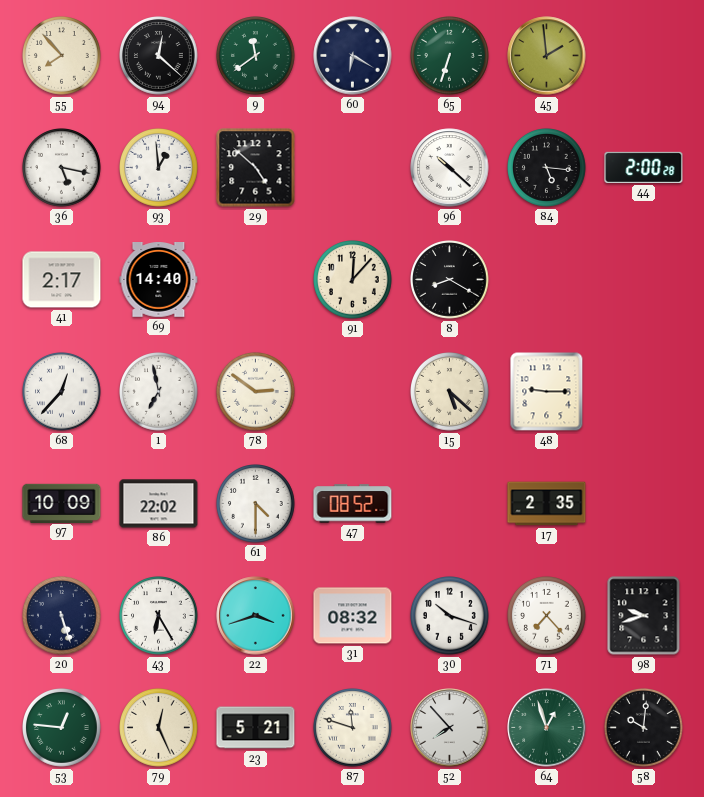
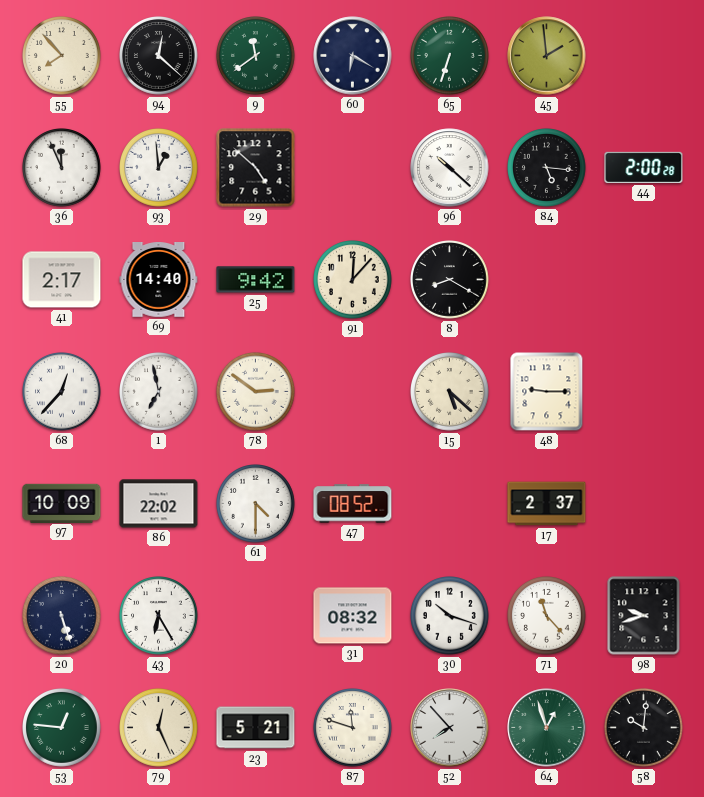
36: 5:17 -> 11:56
25: none -> 9:42
17: 2:35 -> 2:37
22: 3:42 -> none
71: 7:23 -> 11:23
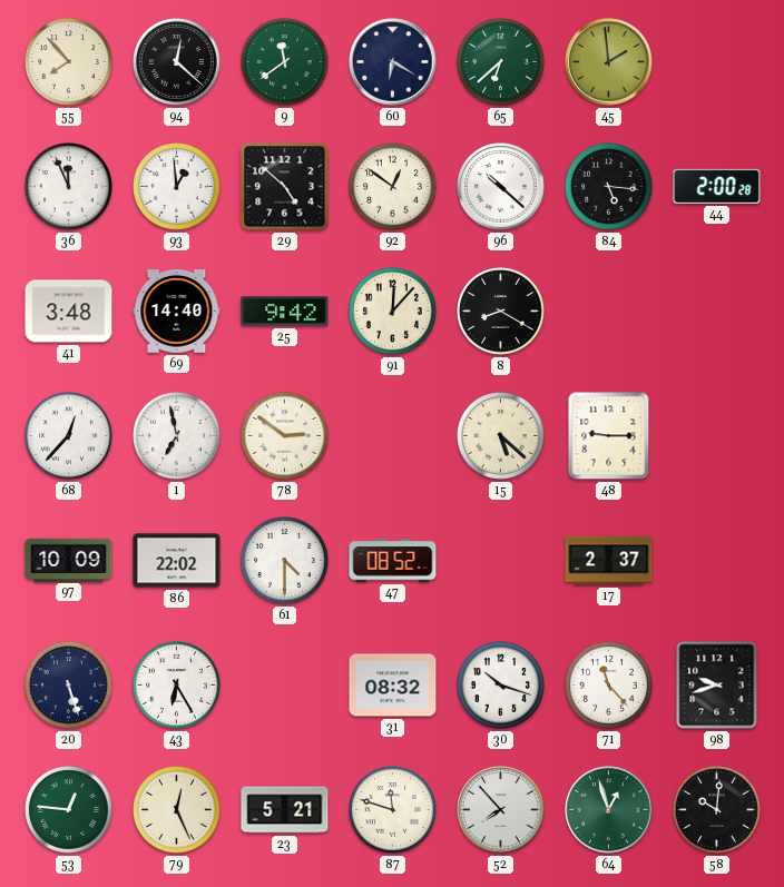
65: 6:33 -> 6:38
92: none -> 12:51
41: 2:17 -> 3:48
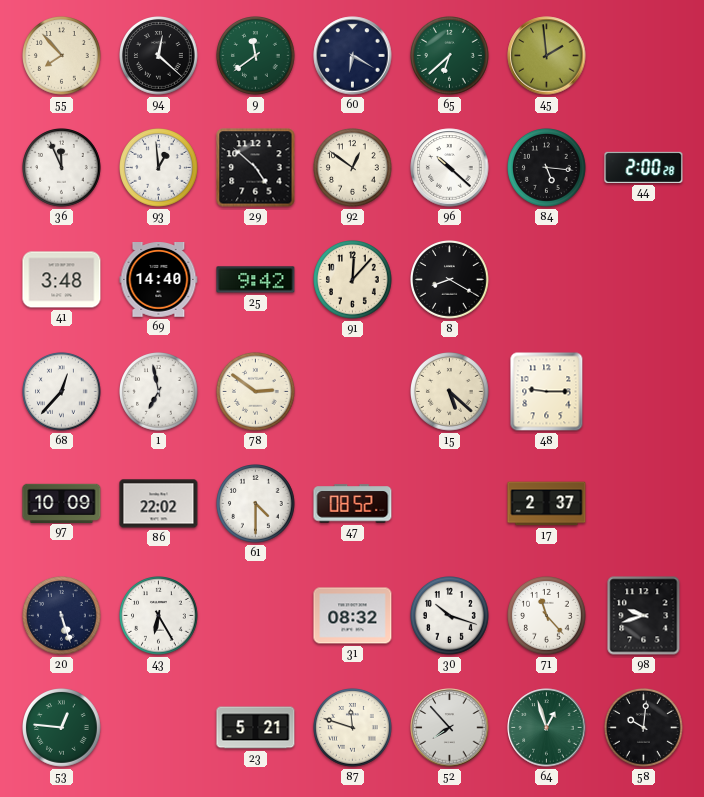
79: 12:26 -> none
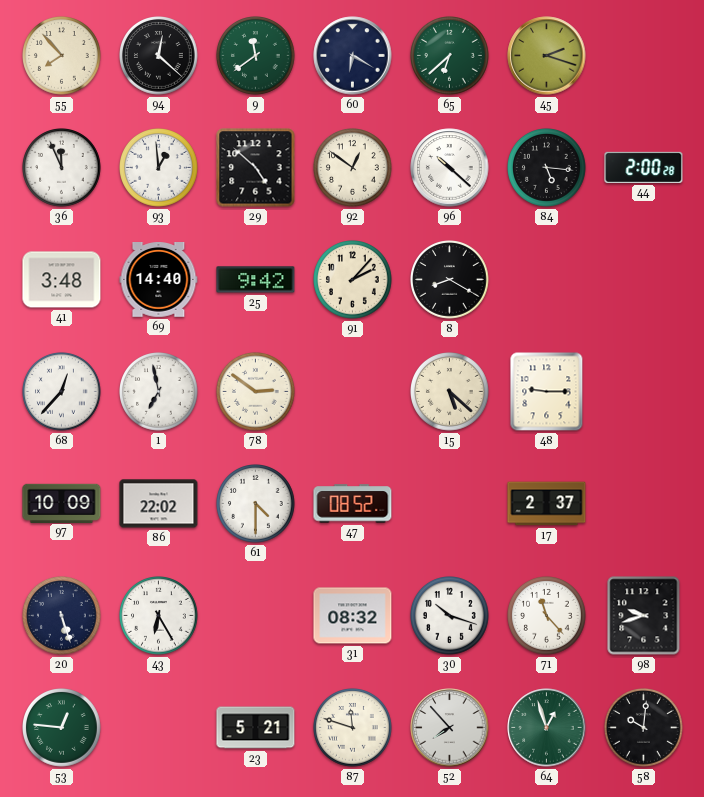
45: 1:59 -> 2:18
91: 12:07 -> 2:07
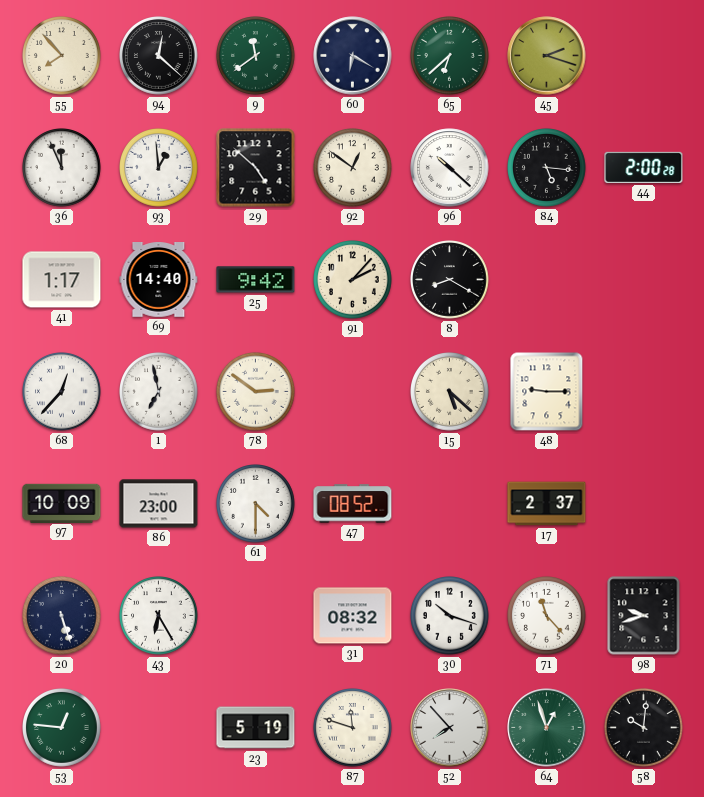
41: 3:48 -> 1:17
86: 22:02 -> 23:00
23: 5:21 -> 5:19
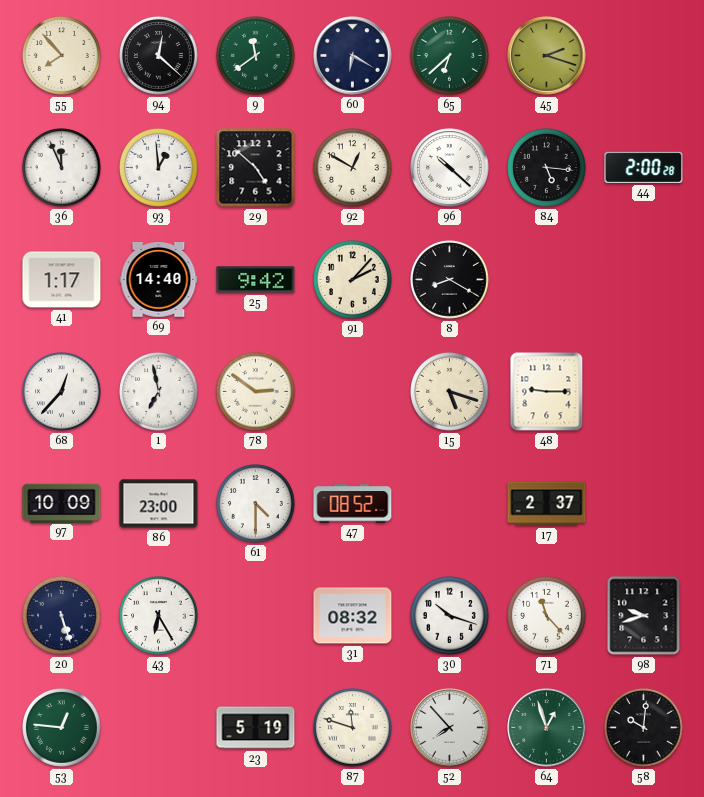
92: 12:51 -> 12:50
15: 5:22 -> 5:18
